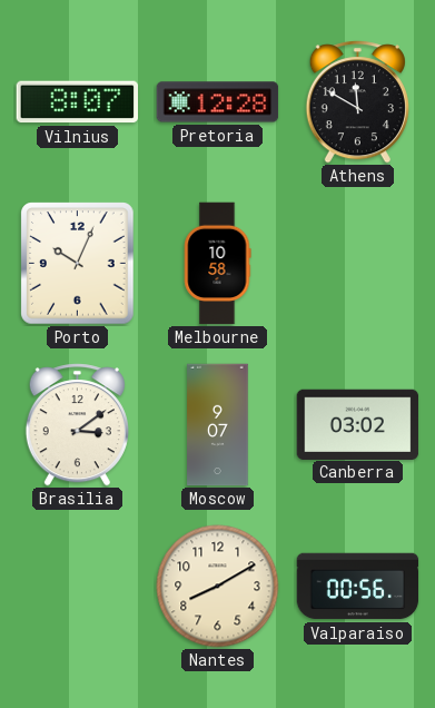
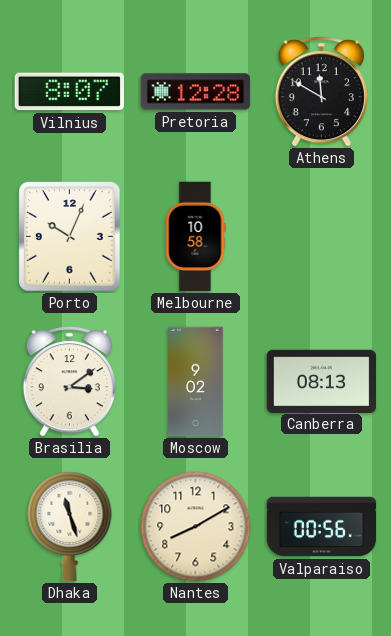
Moscow: 9:07 -> 9:02
Canberra: 03:02 -> 08:13
Dhaka: none -> 11:27
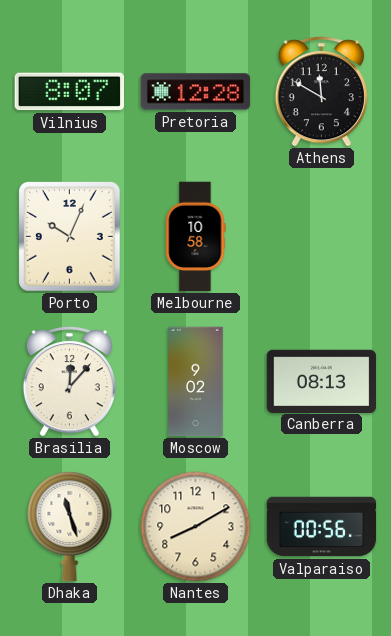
Brasilia: 3:09 -> 12:07
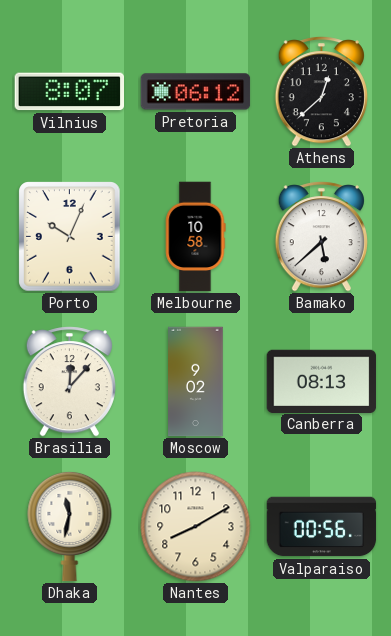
Pretoria: 12:28 -> 06:12
Athens: 11:50 -> 12:38
Bamako: none -> 5:38
Dhaka: 11:27 -> 11:32
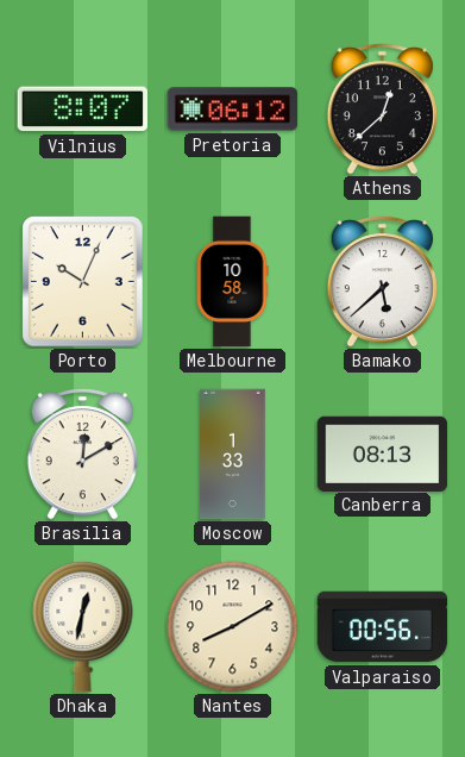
Brasilia: 12:07 -> 12:10
Moscow: 9:02 -> 1:33
Dhaka: 11:32 -> 12:32
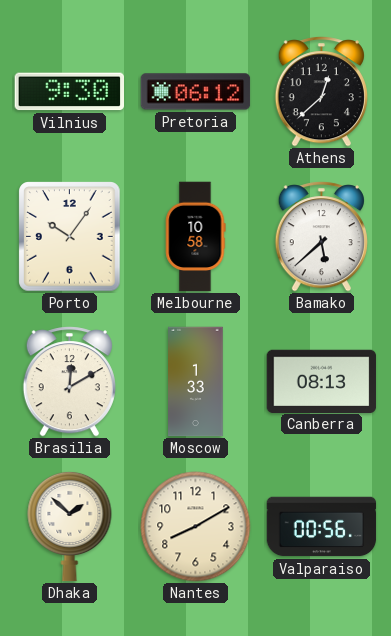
Vilnius: 8:07 -> 9:30
Porto: 10:04 -> 10:06
Dhaka: 12:32 -> 1:52
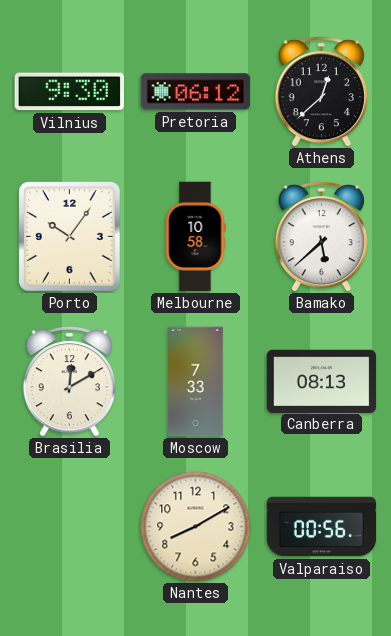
Moscow: 1:33 -> 7:33
Dhaka: 1:52 -> none
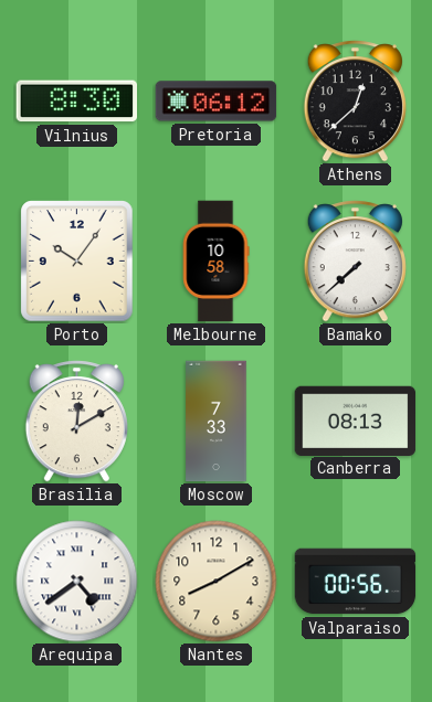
Vilnius: 9:30 -> 8:30
Bamako: 5:38 -> 7:38
Arequipa: none -> 4:39
